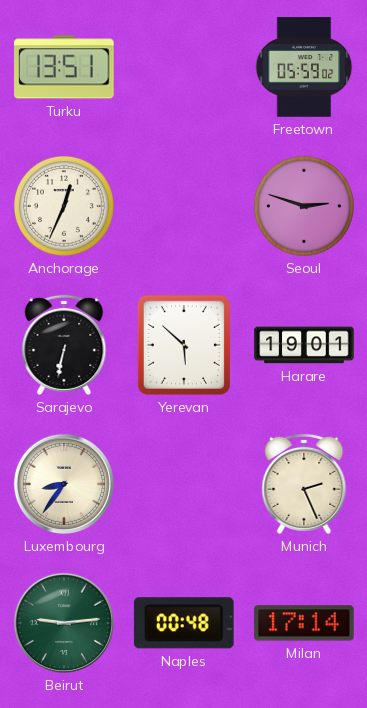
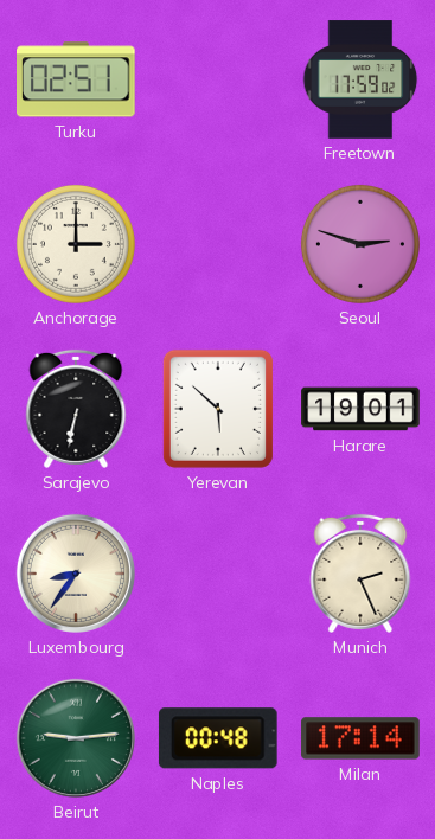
Turku: 13:51 -> 02:51
Freetown: 05:59 -> 17:59
Anchorage: 12:34 -> 3:00
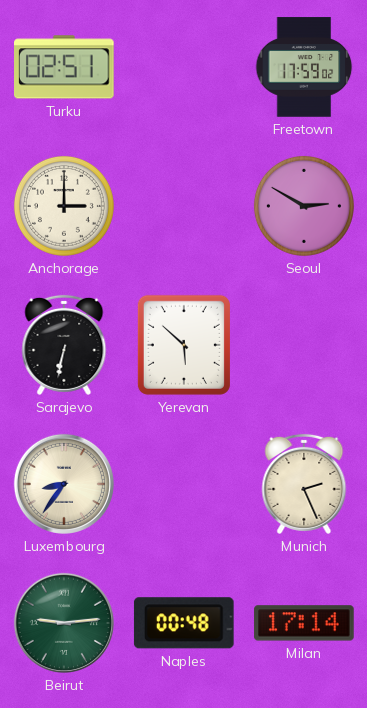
Seoul: 2:48 -> 2:50
Harare: 19:01 -> none
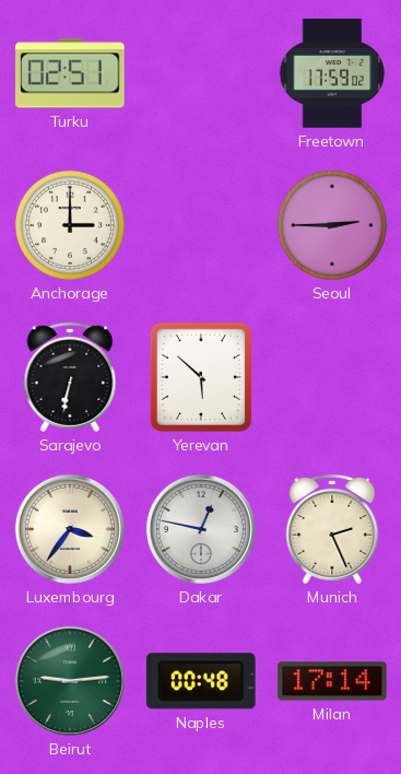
Seoul: 2:50 -> 2:45
Luxembourg: 8:36 -> 3:36
Dakar: none -> 12:47
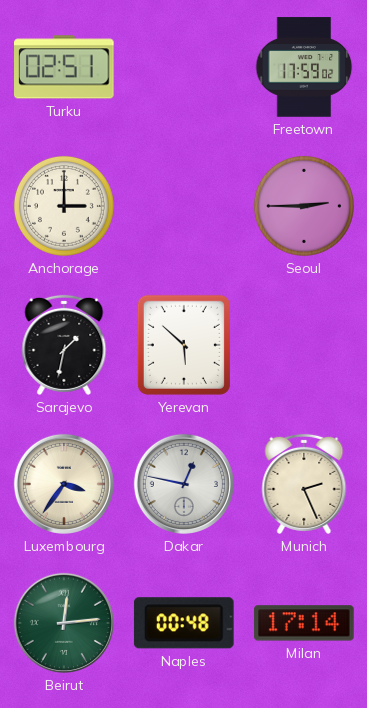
Sarajevo: 6:32 -> 1:32
Beirut: 9:14 -> 12:14
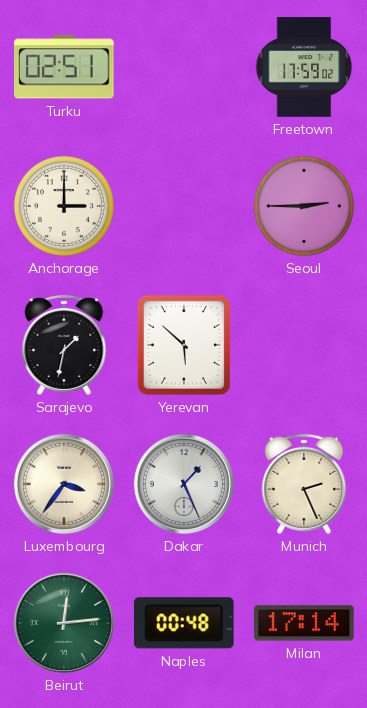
Dakar: 12:47 -> 1:26
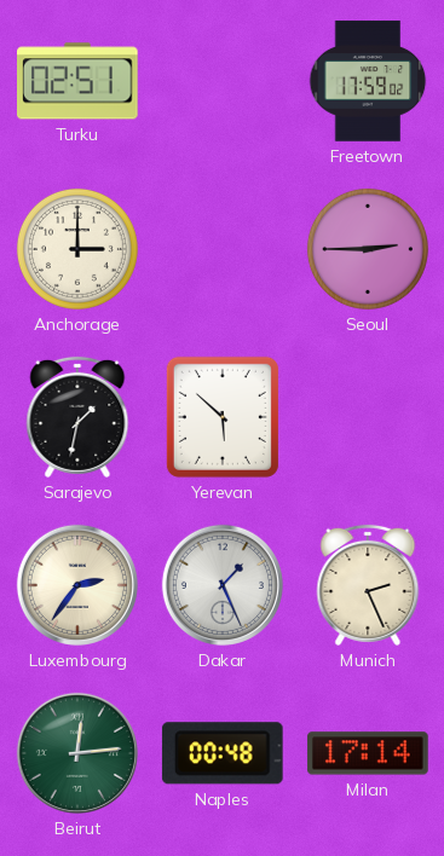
Luxembourg: 3:36 -> 2:36
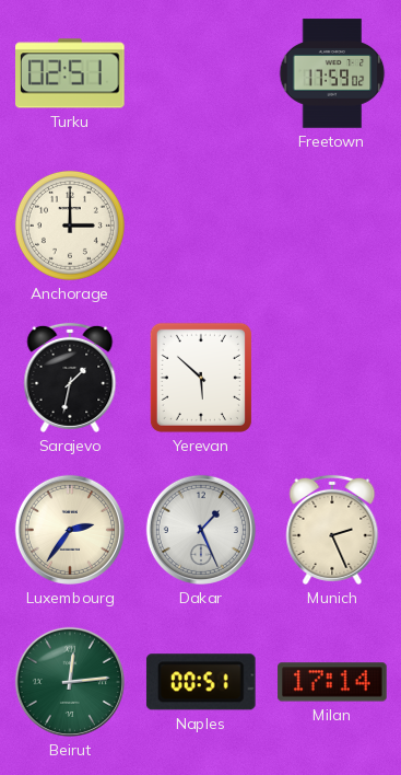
Seoul: 2:45 -> none
Naples: 00:48 -> 00:51
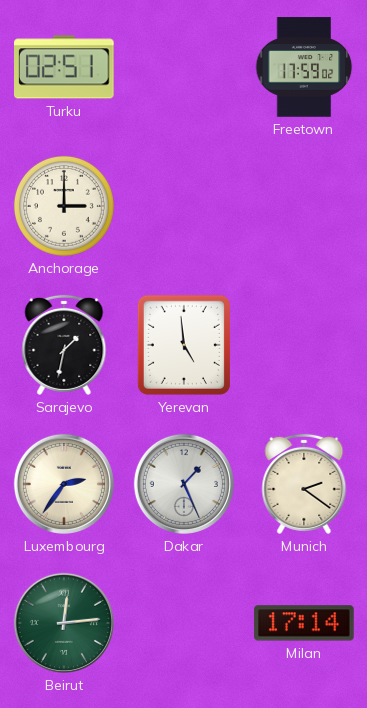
Yerevan: 5:52 -> 4:59
Munich: 2:26 -> 2:21
Naples: 00:51 -> none
